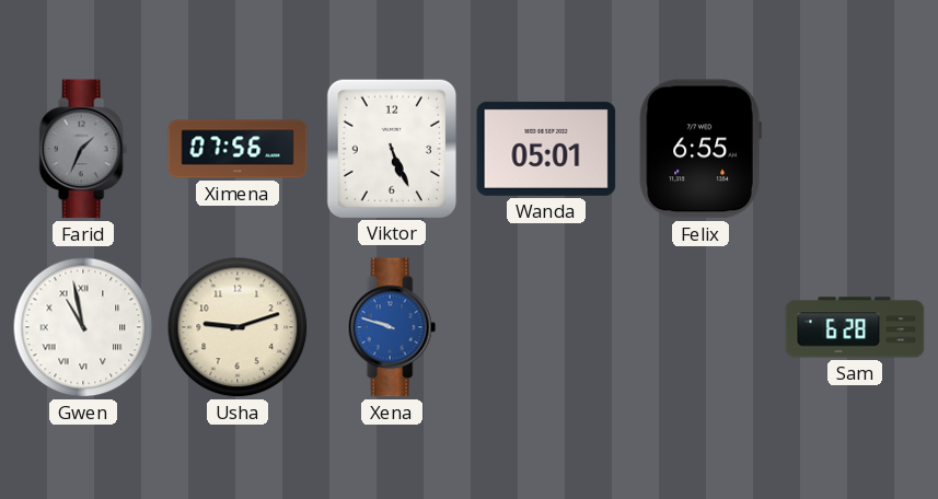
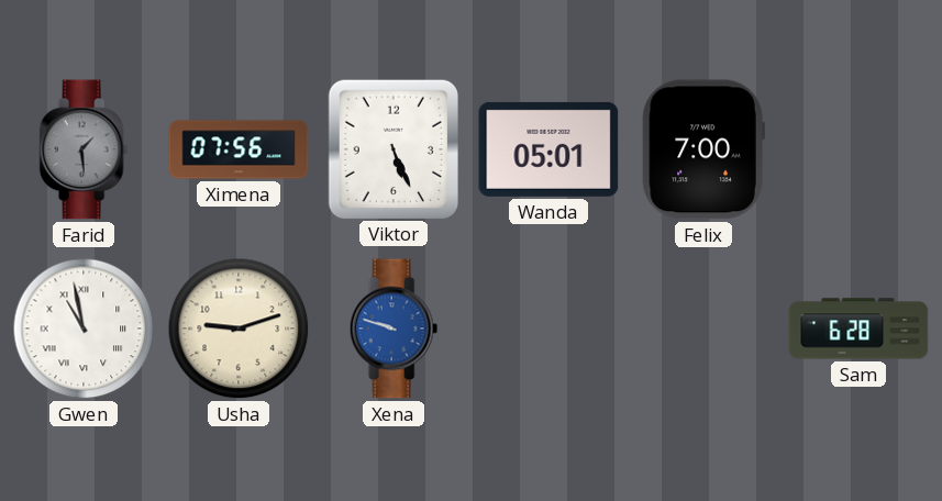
Farid: 1:34 -> 1:29
Felix: 6:55 -> 7:00
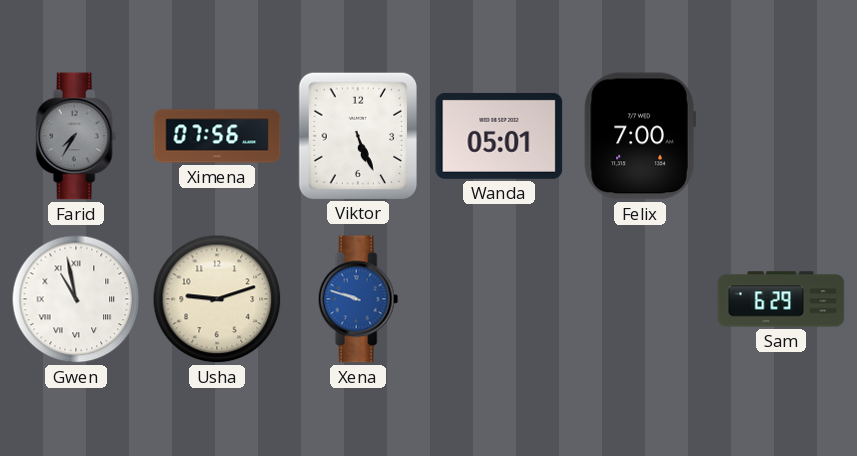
Farid: 1:29 -> 7:35
Sam: 6:28 -> 6:29
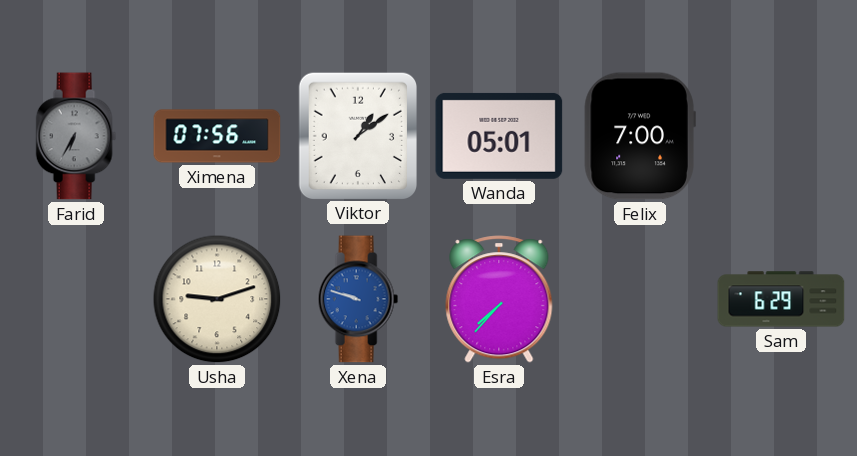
Farid: 7:35 -> 6:35
Viktor: 5:26 -> 1:09
Gwen: 10:58 -> none
Esra: none -> 7:37
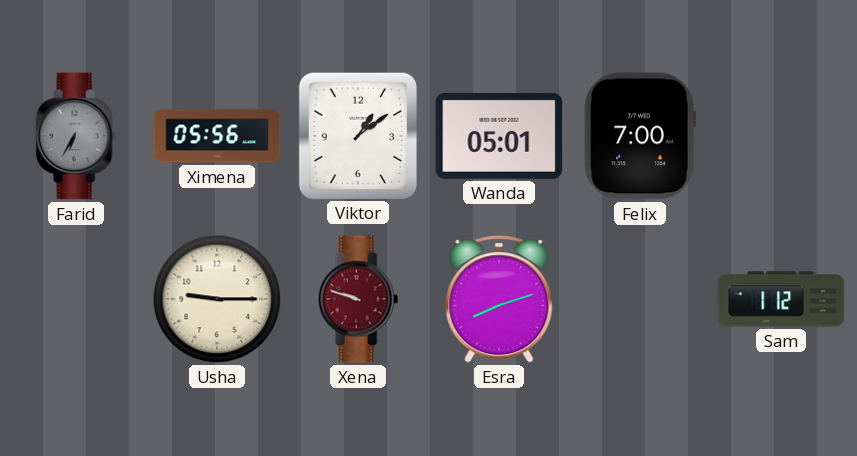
Ximena: 07:56 -> 05:56
Usha: 9:12 -> 9:15
Xena dial: blue -> burgundy
Esra: 7:37 -> 8:12
Sam: 6:29 -> 1:12
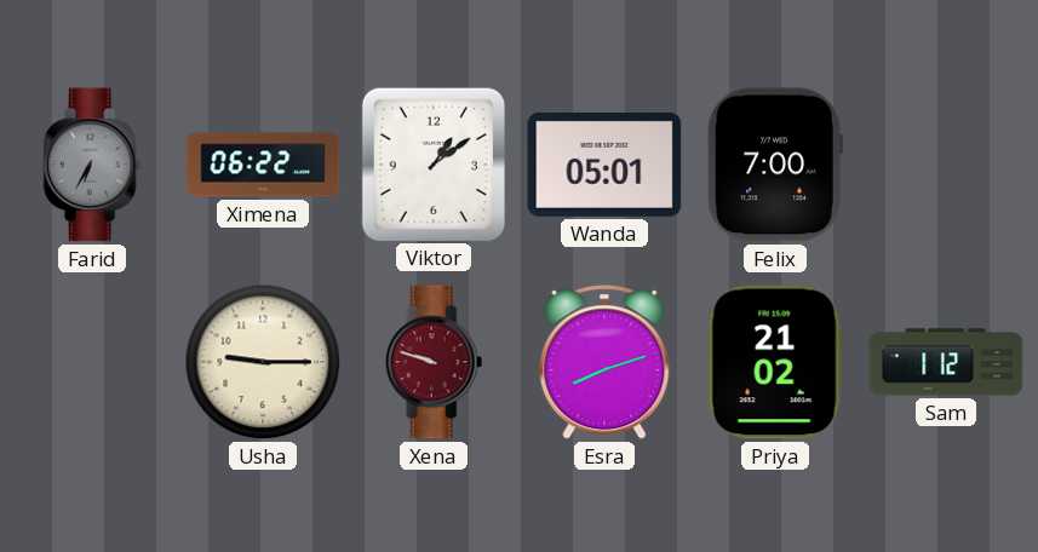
Ximena: 05:56 -> 06:22
Priya: none -> 21:02
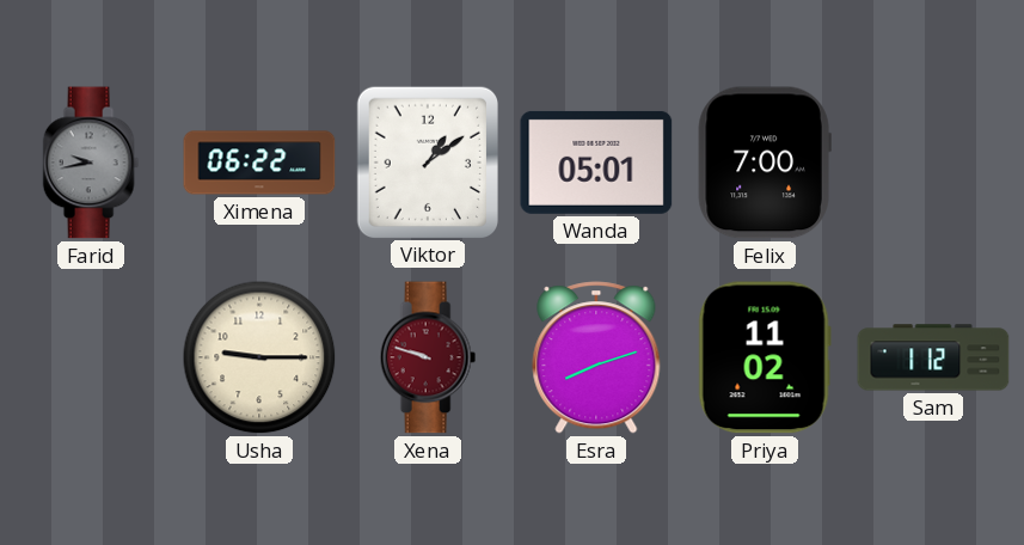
Farid: 6:35 -> 9:43
Priya: 21:02 -> 11:02
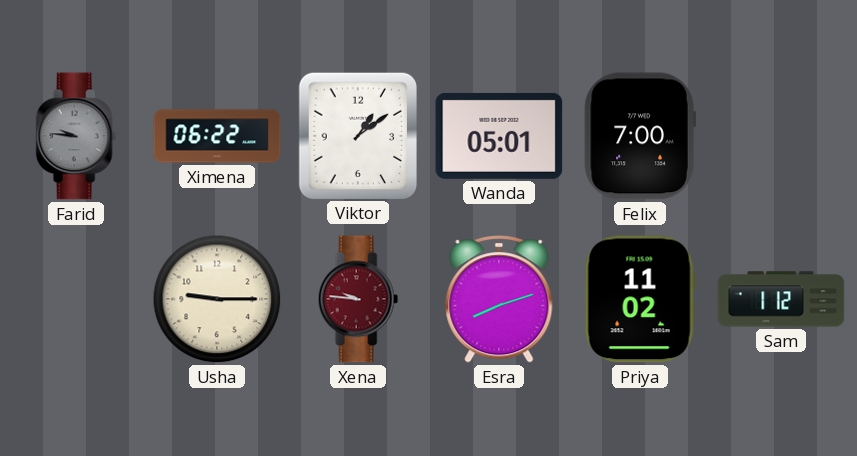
Farid: 9:43 -> 9:46
Xena: 9:48 -> 9:46
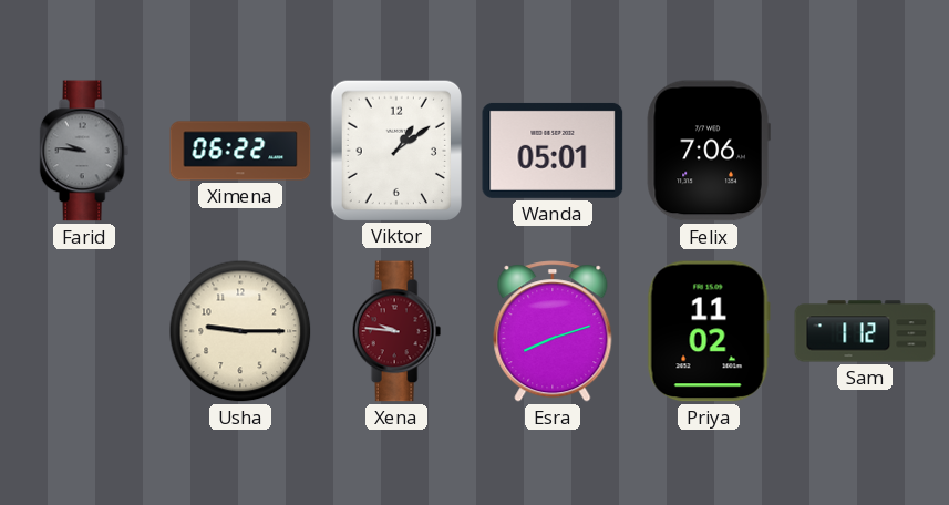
Felix: 7:00 -> 7:06
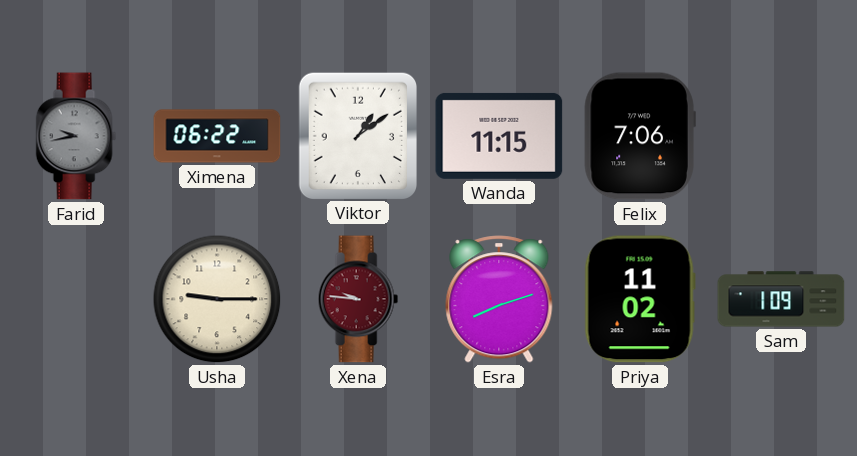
Farid: 9:46 -> 9:43
Wanda: 05:01 -> 11:15
Sam: 1:12 -> 1:09
